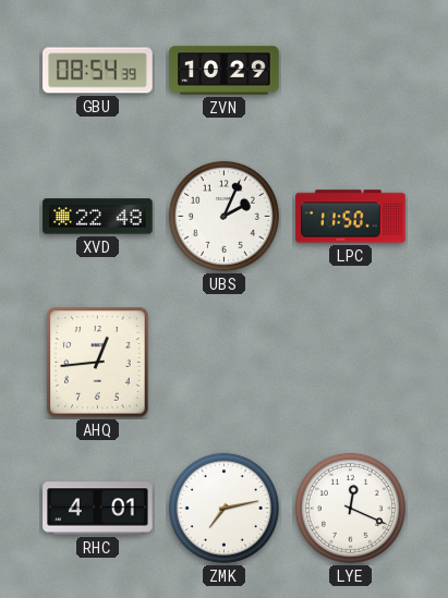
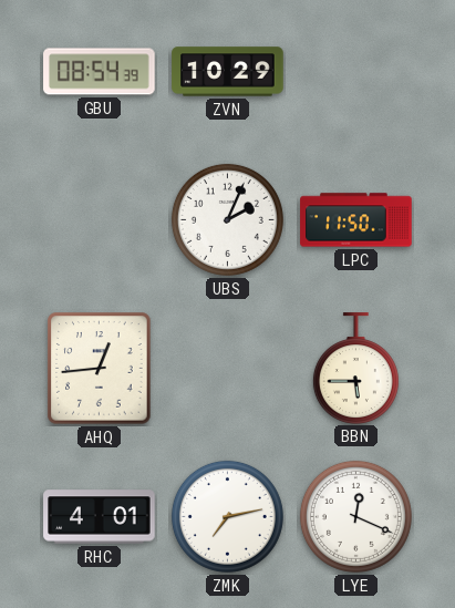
XVD: 22:48 -> none
BBN: none -> 5:45
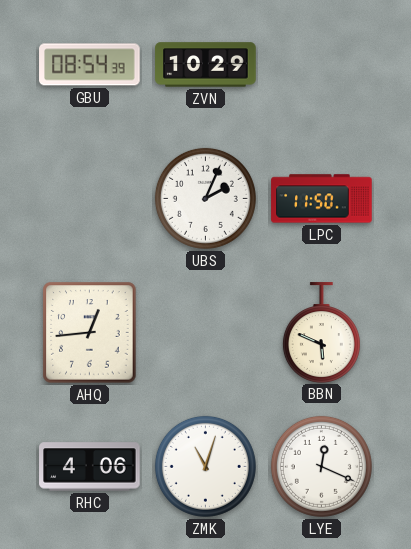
BBN: 5:45 -> 5:49
RHC: 4:01 -> 4:06
ZMK: 7:13 -> 11:03
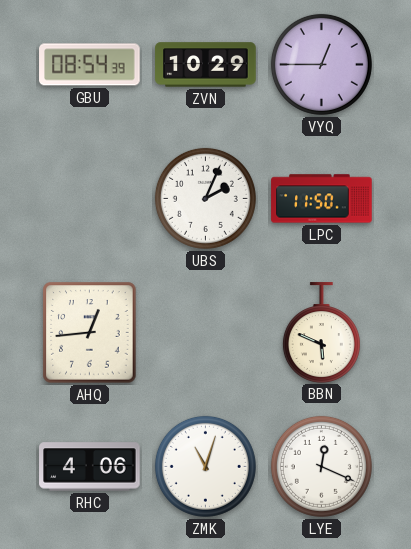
VYQ: none -> 12:45
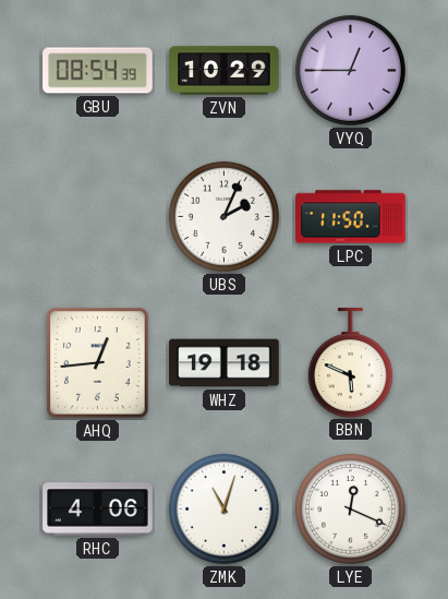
WHZ: none -> 19:18
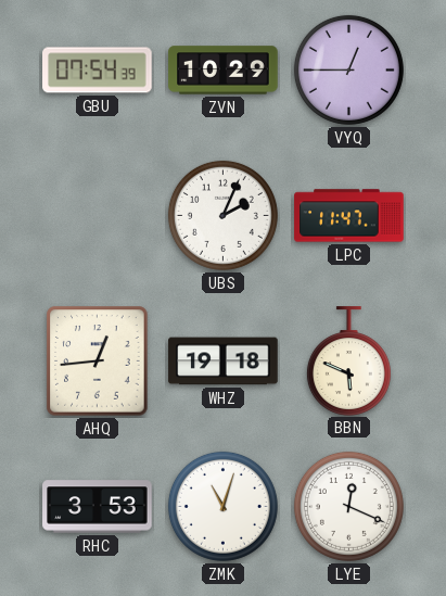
GBU: 08:54 -> 07:54
LPC: 11:50 -> 11:47
RHC: 4:06 -> 3:53
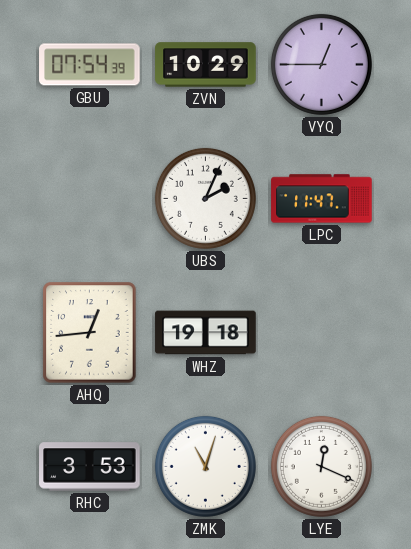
BBN: 5:49 -> none
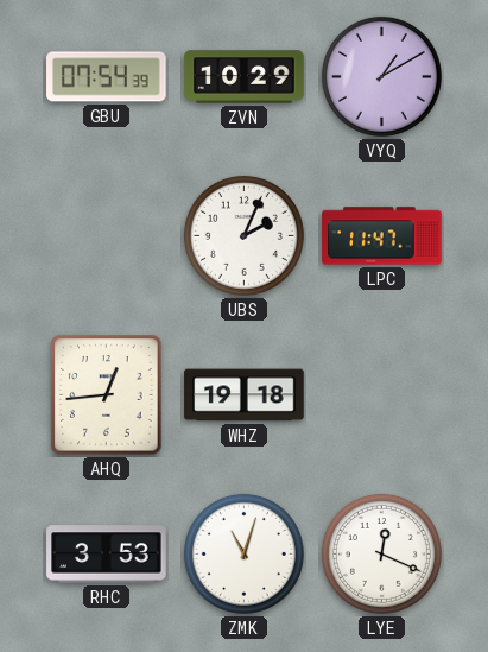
VYQ: 12:45 -> 1:10
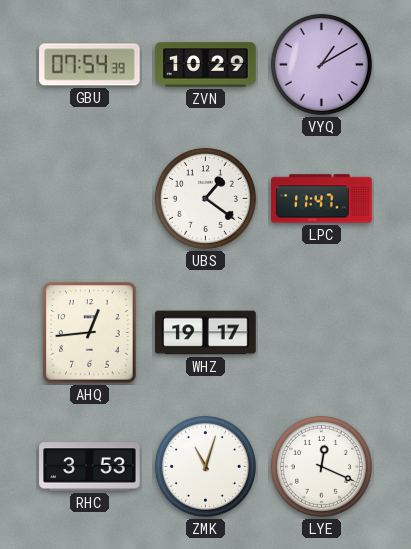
UBS: 2:04 -> 1:21
WHZ: 19:18 -> 19:17
